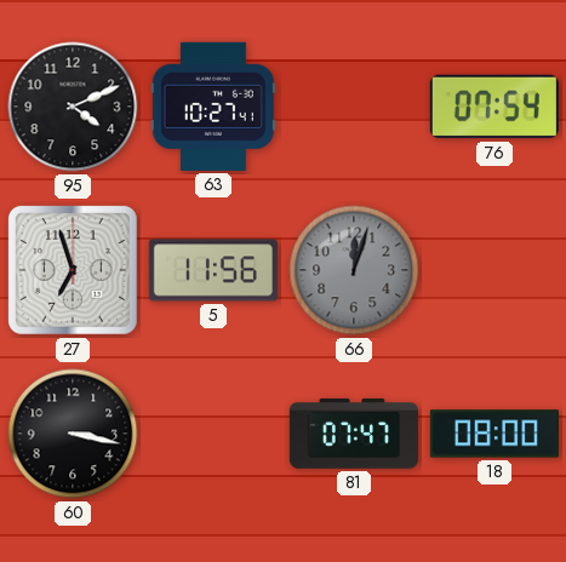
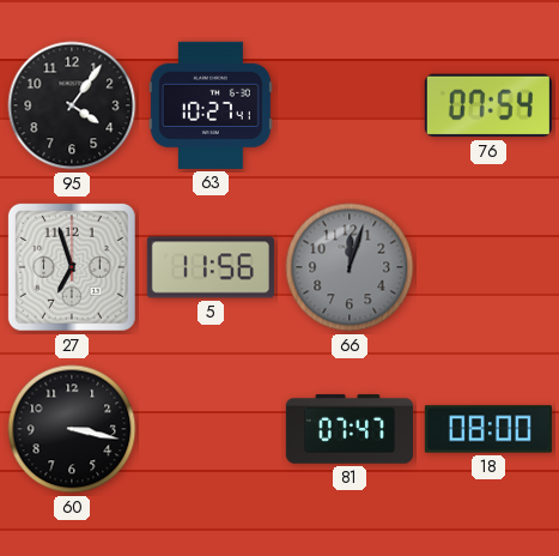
95: 4:11 -> 4:06
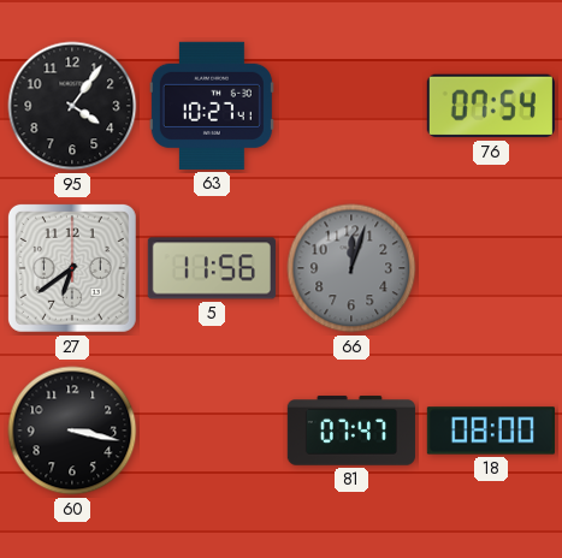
27: 6:57 -> 6:39
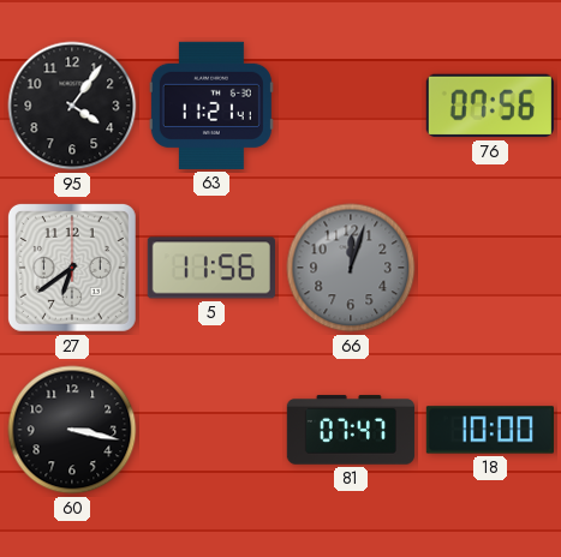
63: 10:27 -> 11:21
76: 07:54 -> 07:56
18: 08:00 -> 10:00
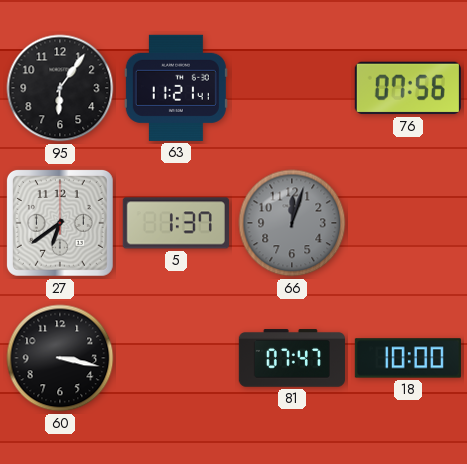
95: 4:06 -> 6:06
5: 11:56 -> 1:37
